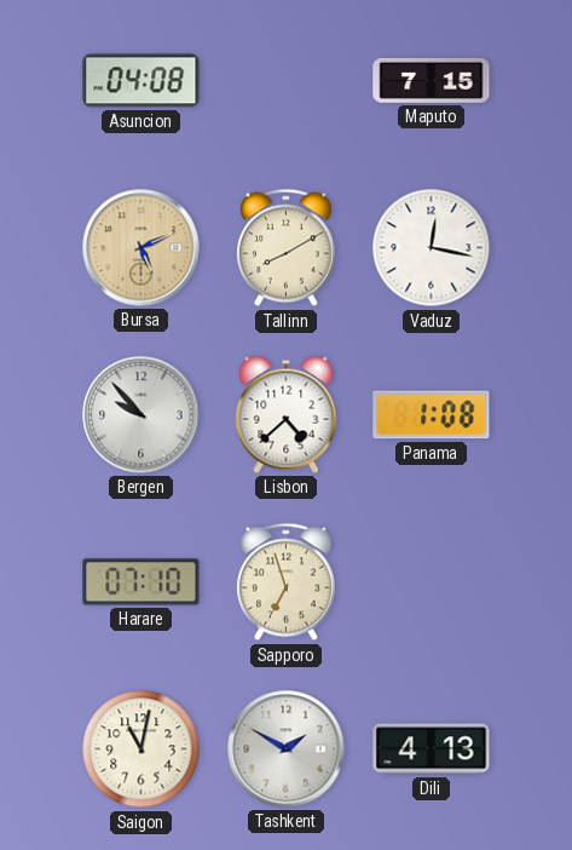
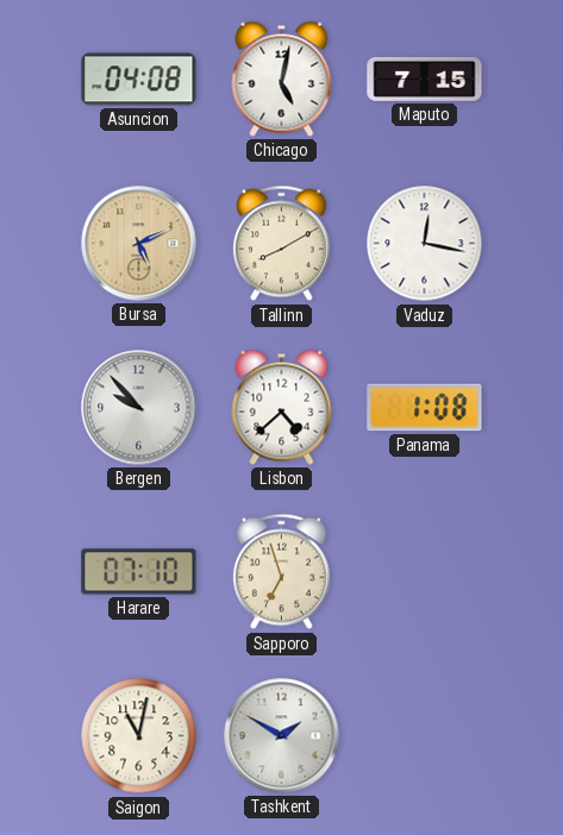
Chicago: none -> 5:02
Dili: 4:13 -> none
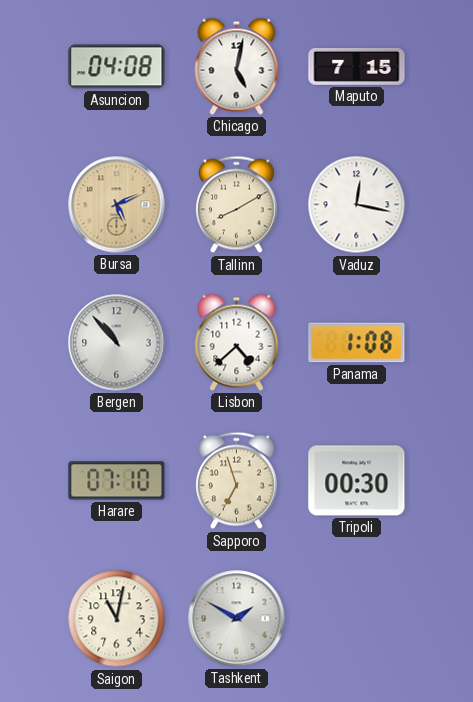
Bergen: 9:53 -> 10:53
Tripoli: none -> 00:30
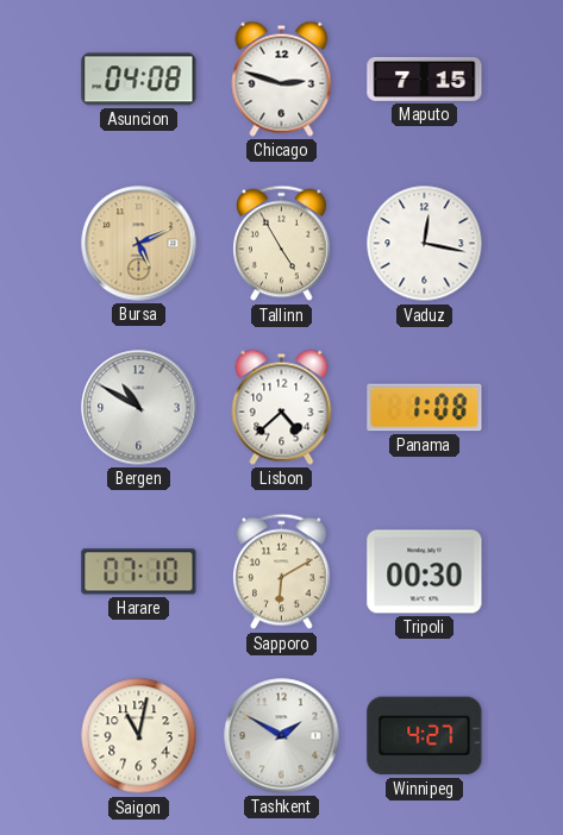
Chicago: 5:02 -> 2:48
Tallinn: 8:10 -> 4:55
Bergen: 10:53 -> 10:50
Sapporo: 6:57 -> 6:10
Winnipeg: none -> 4:27
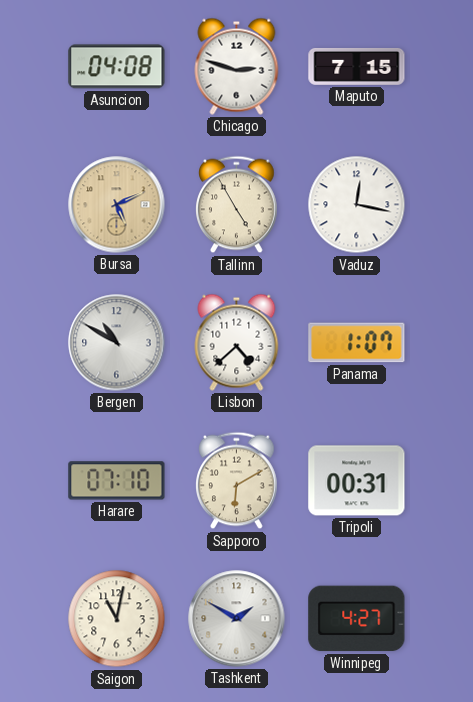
Panama: 1:08 -> 1:07
Tripoli: 00:30 -> 00:31
